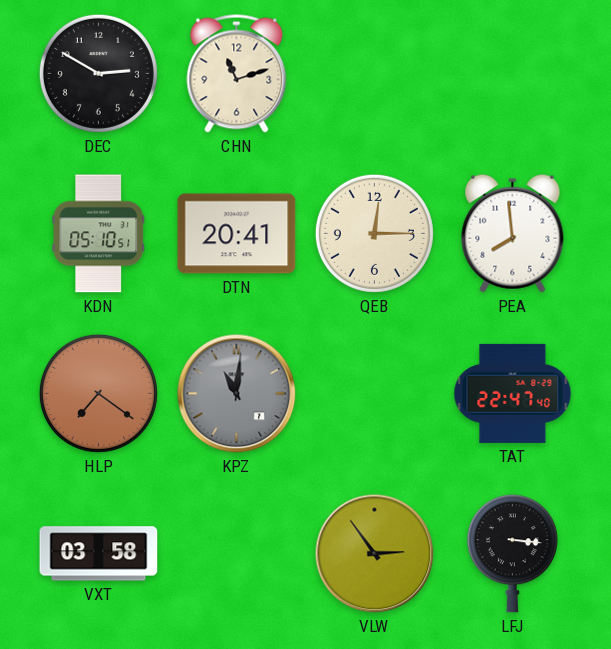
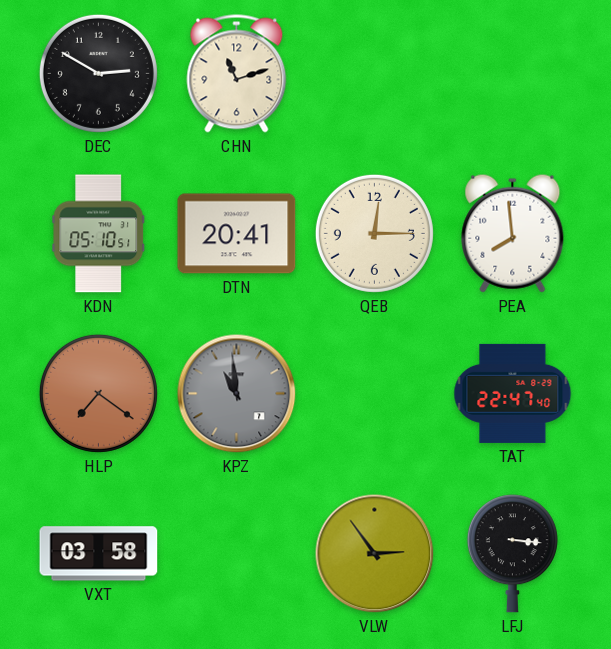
KPZ: 11:01 -> 10:59
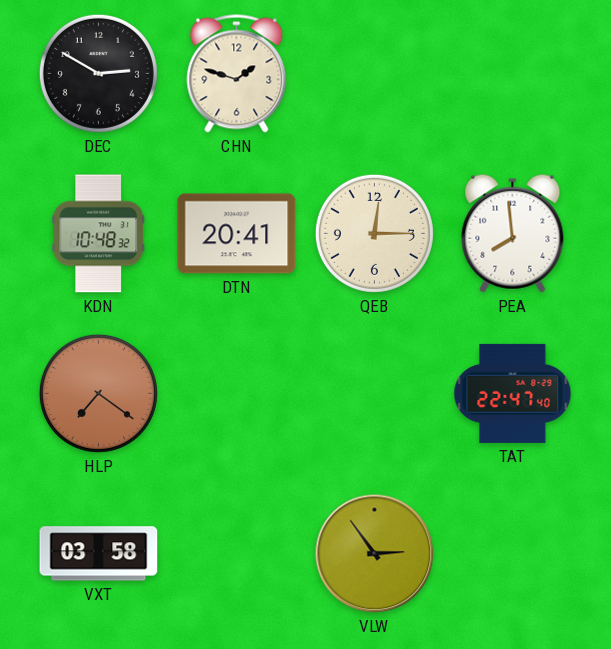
CHN: 11:12 -> 1:48
KDN: 05:10 -> 10:48
KPZ: 10:59 -> none
LFJ: 3:16 -> none
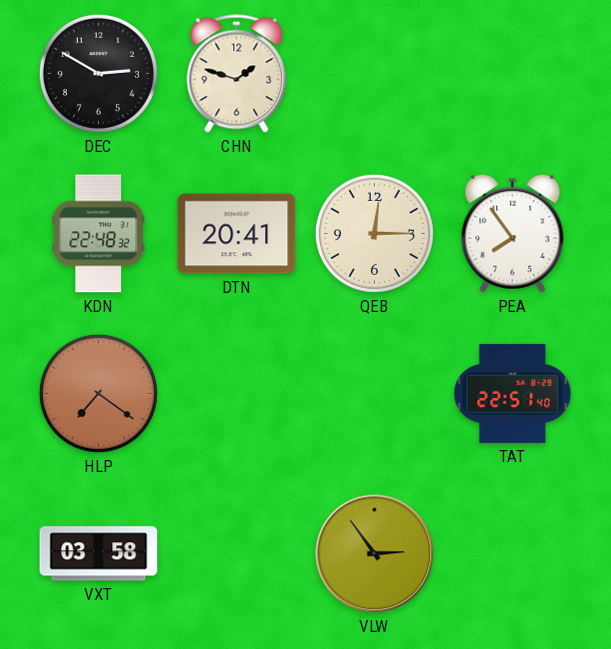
KDN: 10:48 -> 22:48
PEA: 7:59 -> 7:54
TAT: 22:47 -> 22:51
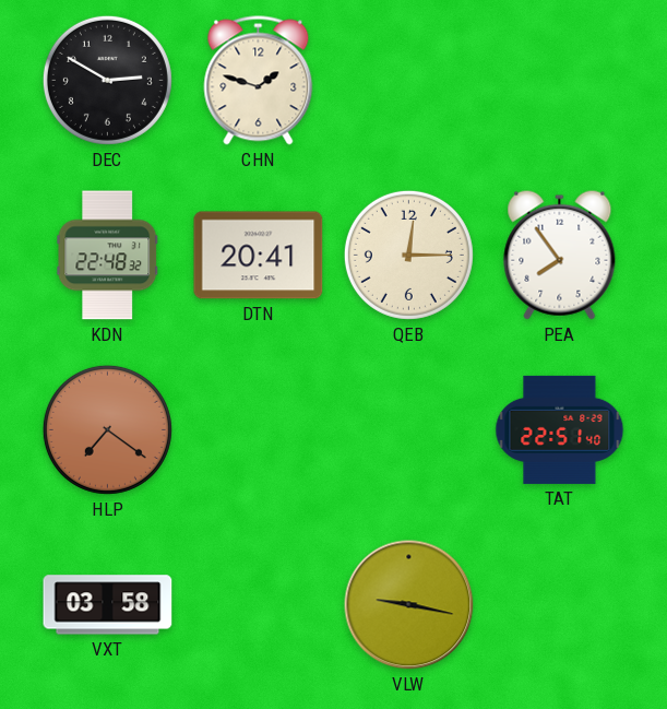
VLW: 2:54 -> 9:17
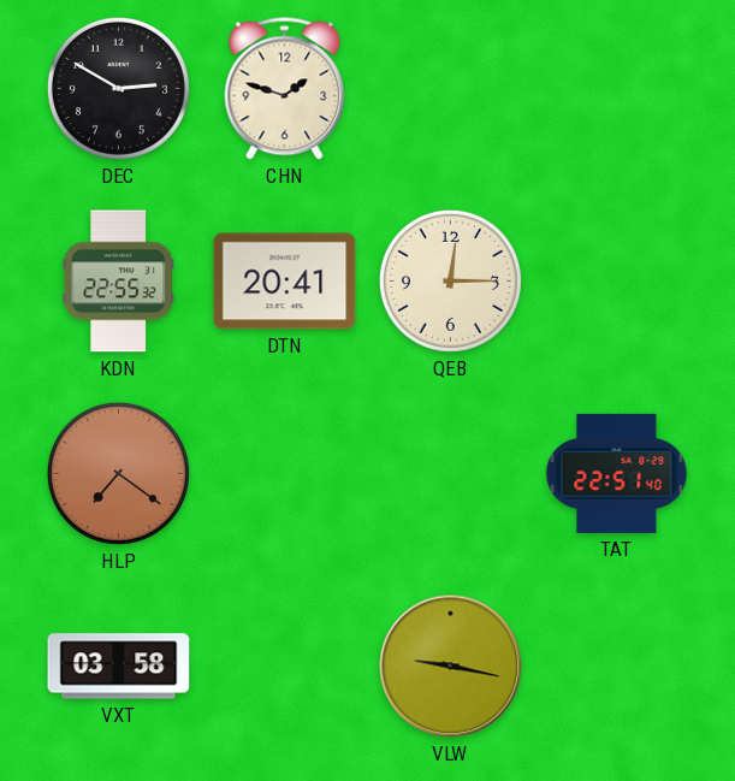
KDN: 22:48 -> 22:55
PEA: 7:54 -> none
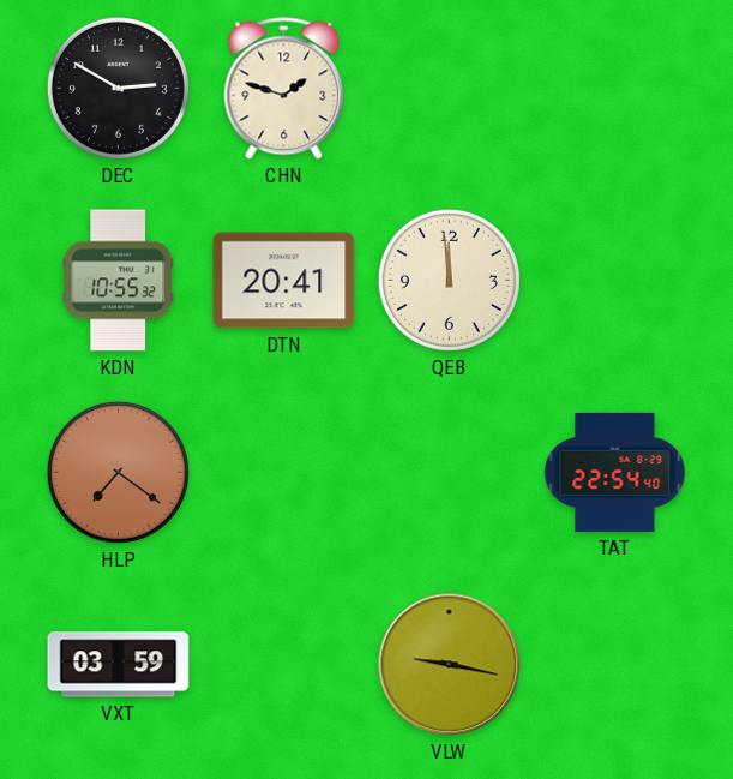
KDN: 22:55 -> 10:55
QEB: 12:15 -> 11:59
TAT: 22:51 -> 22:54
VXT: 03:58 -> 03:59
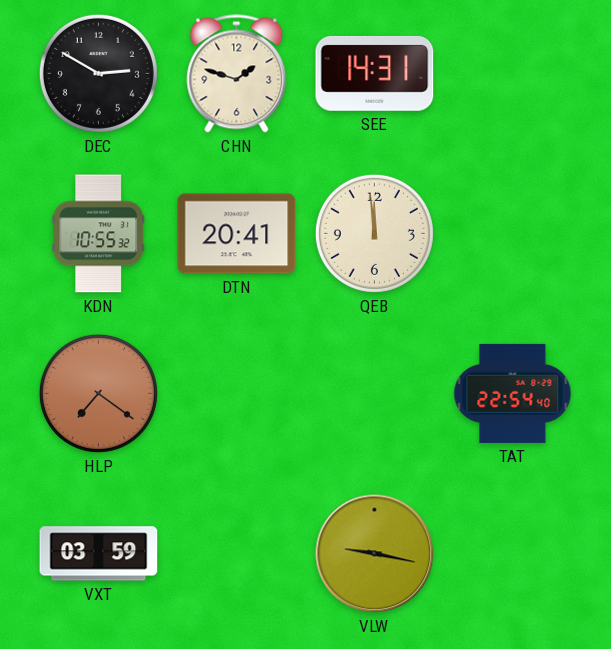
SEE: none -> 14:31
